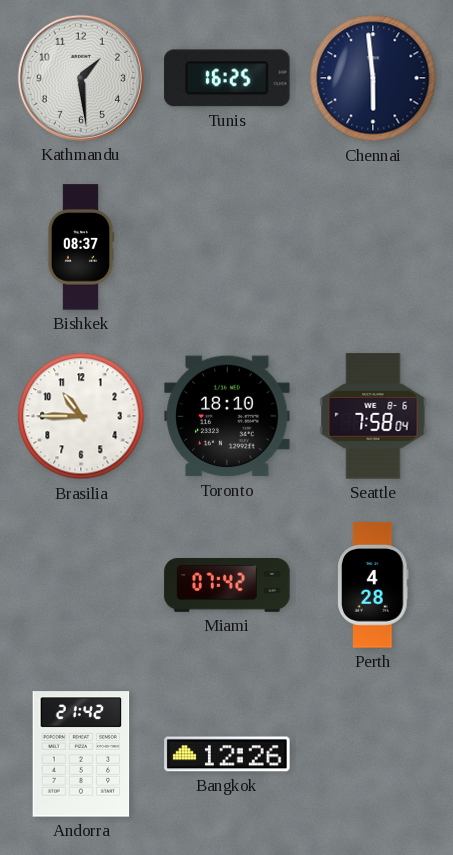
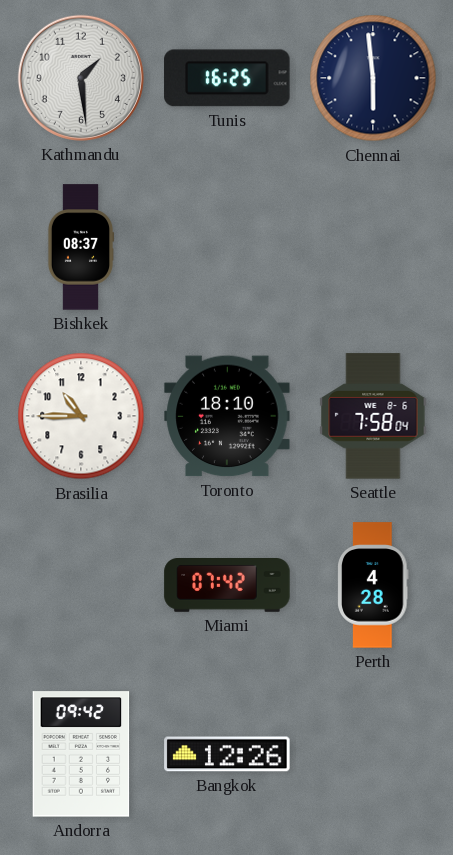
Andorra: 21:42 -> 09:42
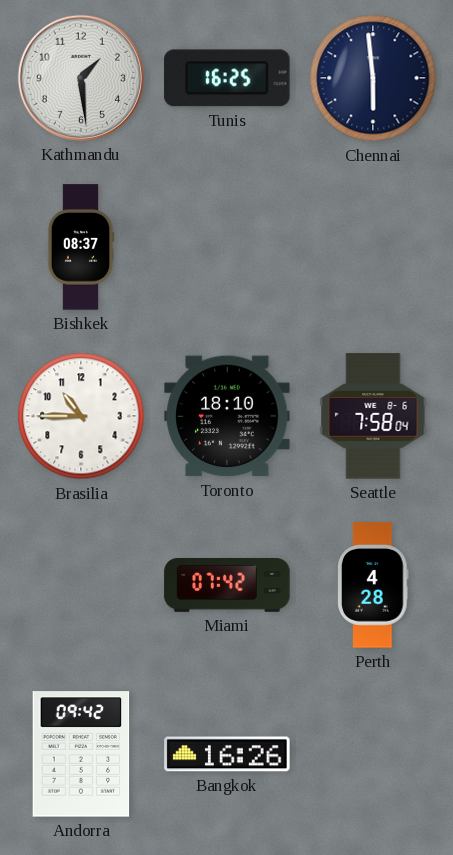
Bangkok: 12:26 -> 16:26
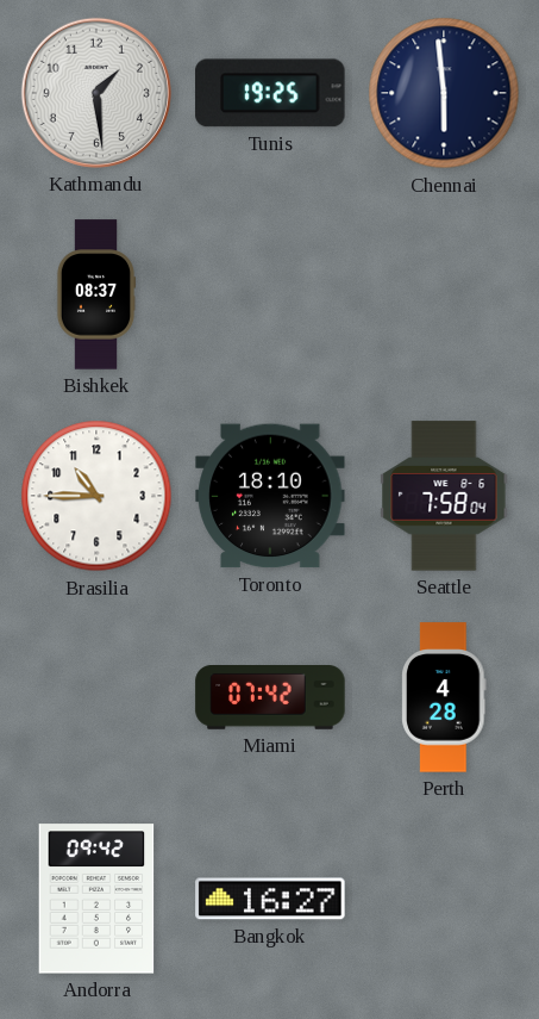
Tunis: 16:25 -> 19:25
Bangkok: 16:26 -> 16:27
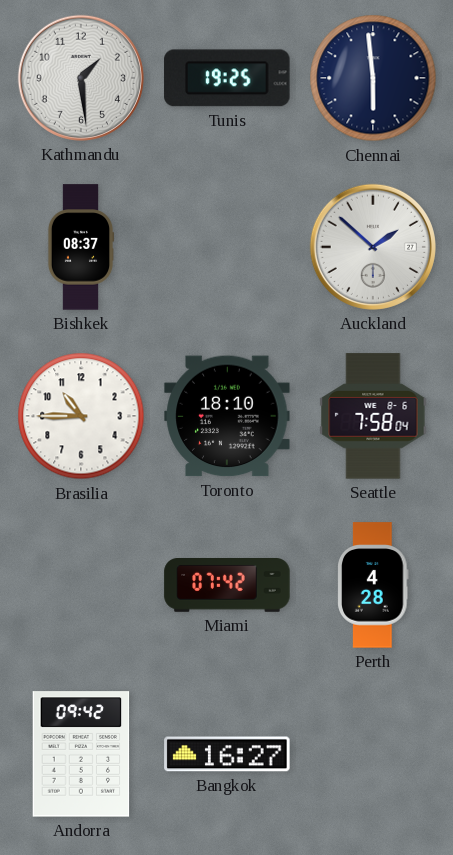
Auckland: none -> 1:52
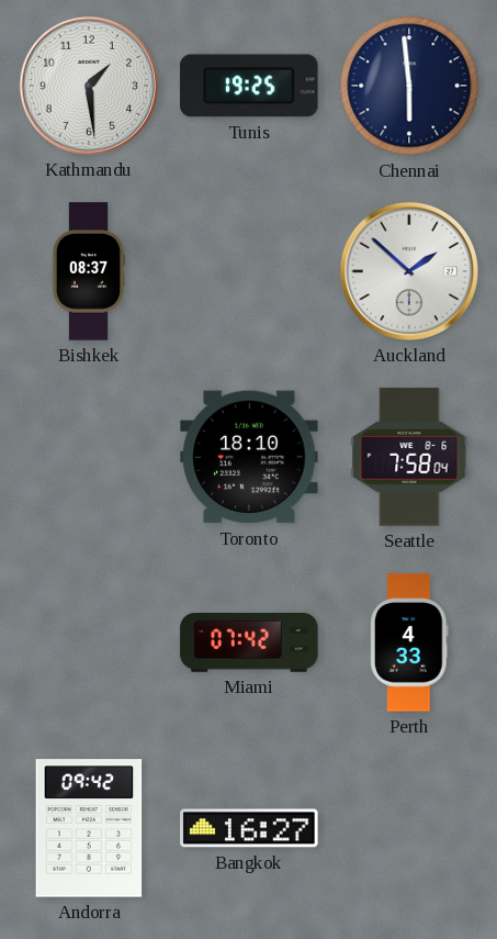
Brasilia: 10:45 -> none
Perth: 4:28 -> 4:33
